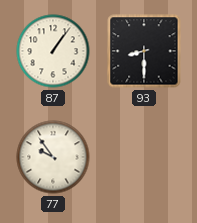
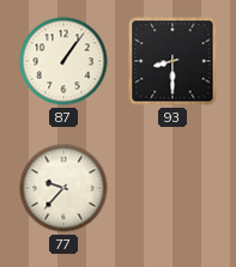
77: 9:54 -> 9:37
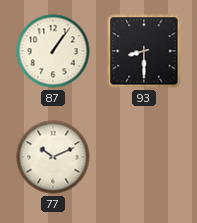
77: 9:37 -> 10:11
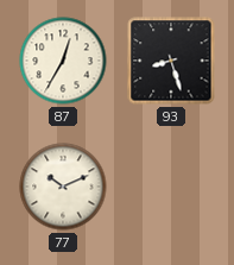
87: 1:06 -> 12:35
93: 8:30 -> 8:27
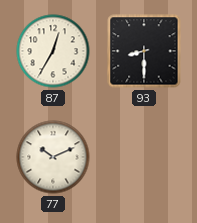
93: 8:27 -> 8:30
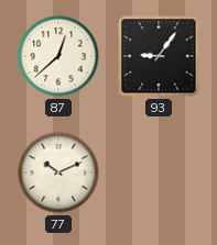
87: 12:35 -> 12:38
93: 8:30 -> 9:06
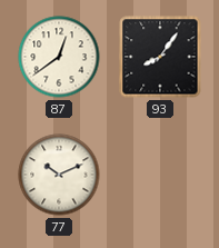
87: 12:38 -> 12:39
93: 9:06 -> 8:06
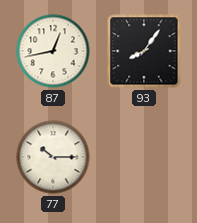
87: 12:39 -> 12:43
77: 10:11 -> 10:15
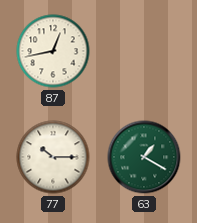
93: 8:06 -> none
63: none -> 1:20
